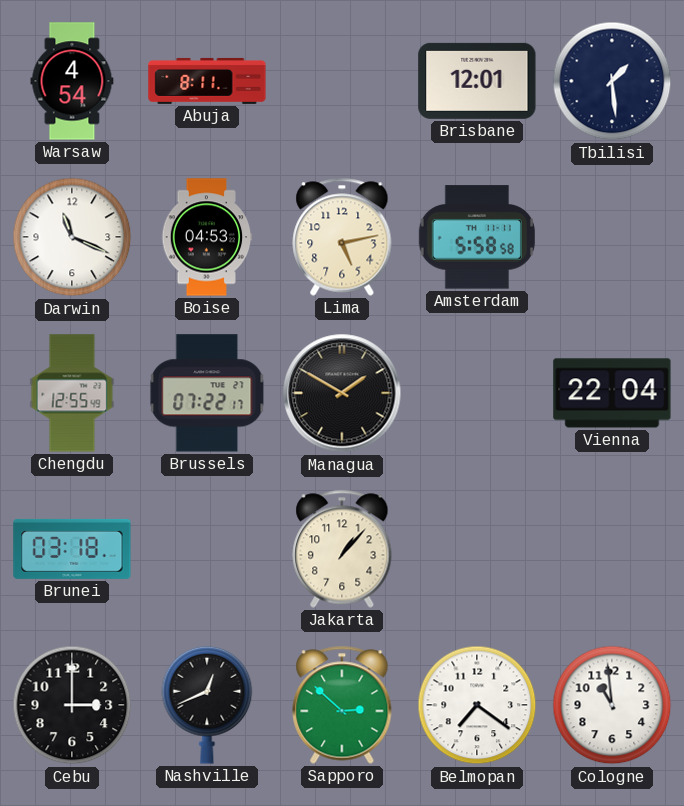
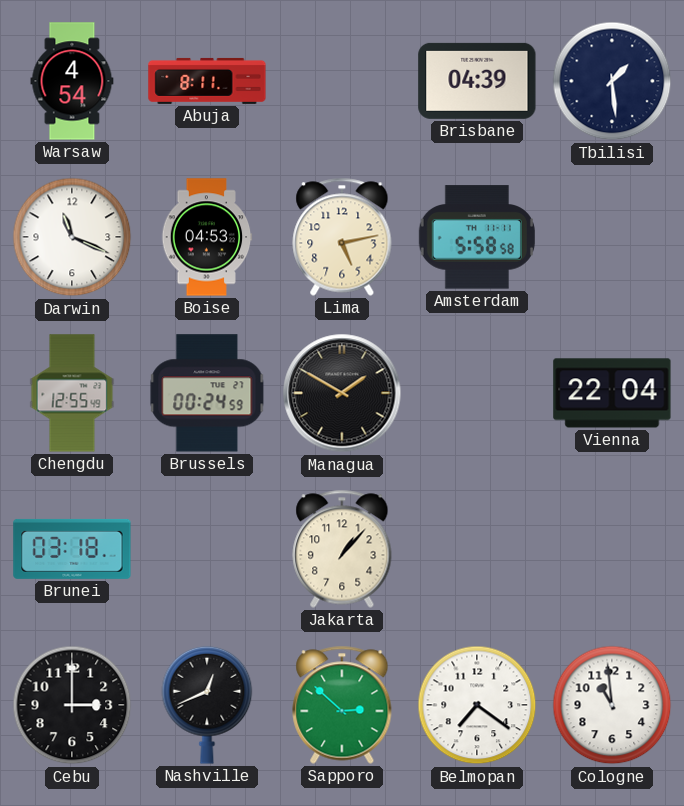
Brisbane: 12:01 -> 04:39
Brussels: 07:22 -> 00:24
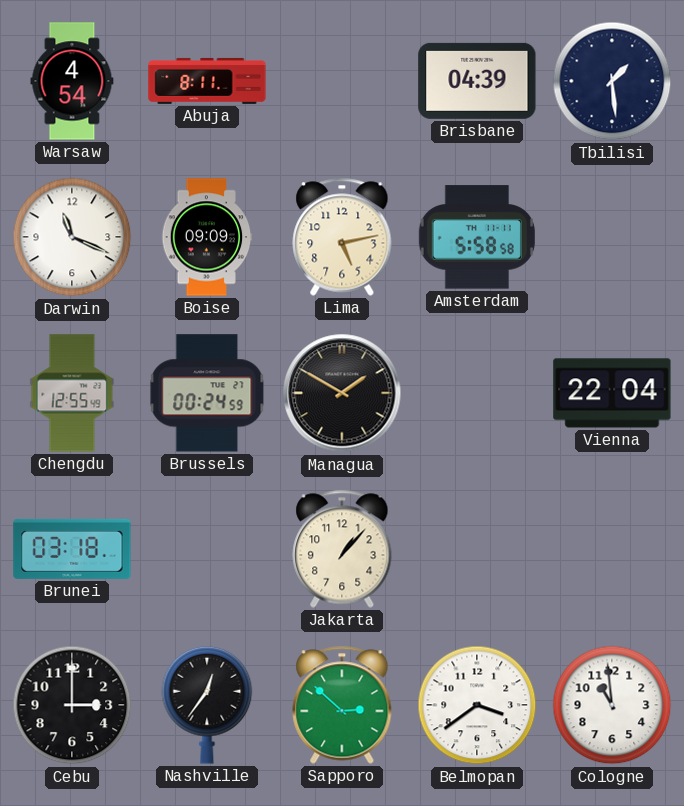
Boise: 04:53 -> 09:09
Nashville: 12:41 -> 12:36
Belmopan: 7:21 -> 3:39
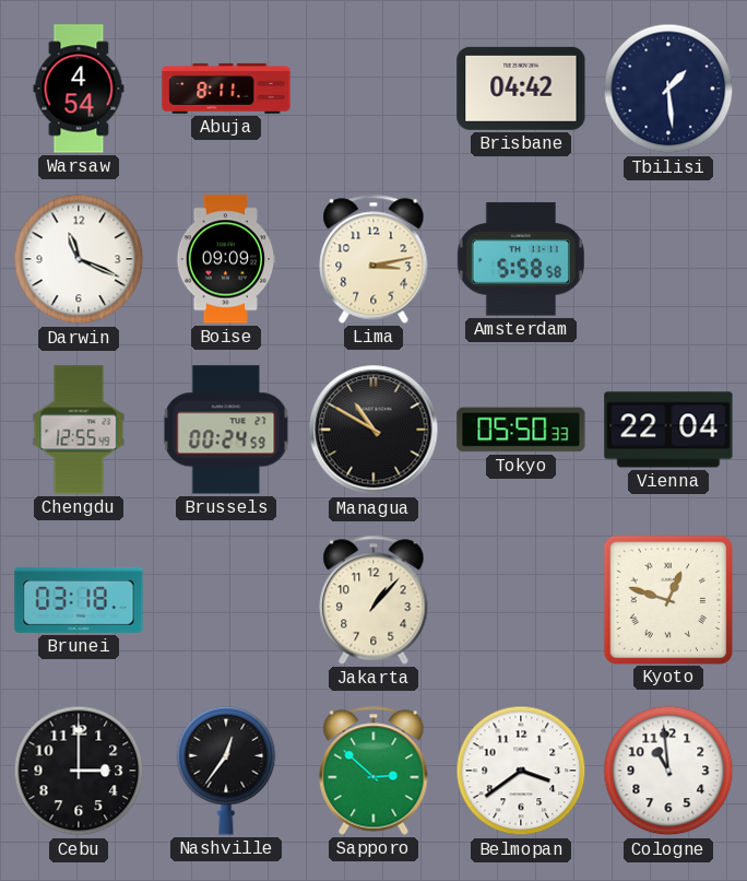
Brisbane: 04:39 -> 04:42
Lima: 5:13 -> 3:13
Managua: 1:50 -> 10:50
Tokyo: none -> 05:50
Kyoto: none -> 12:48
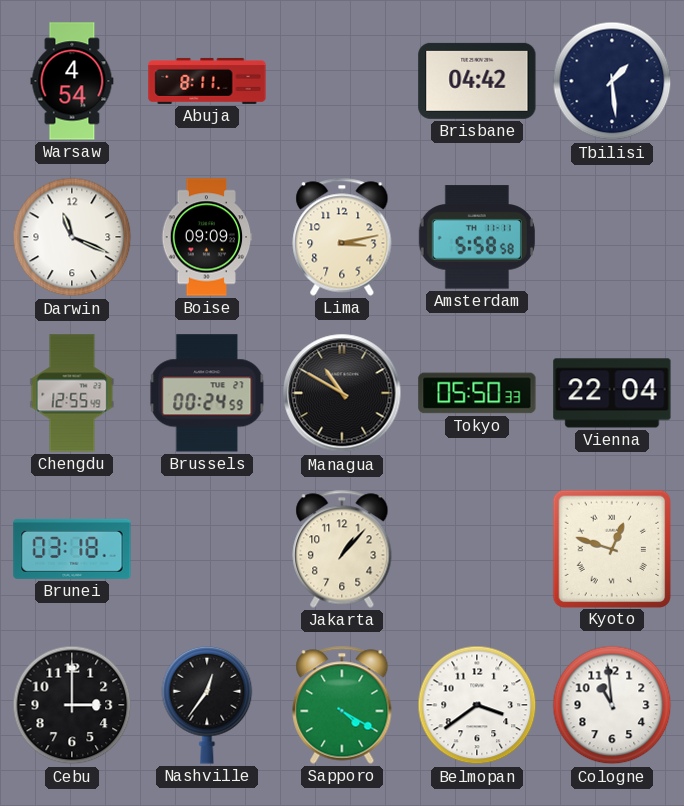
Sapporo: 2:52 -> 4:20
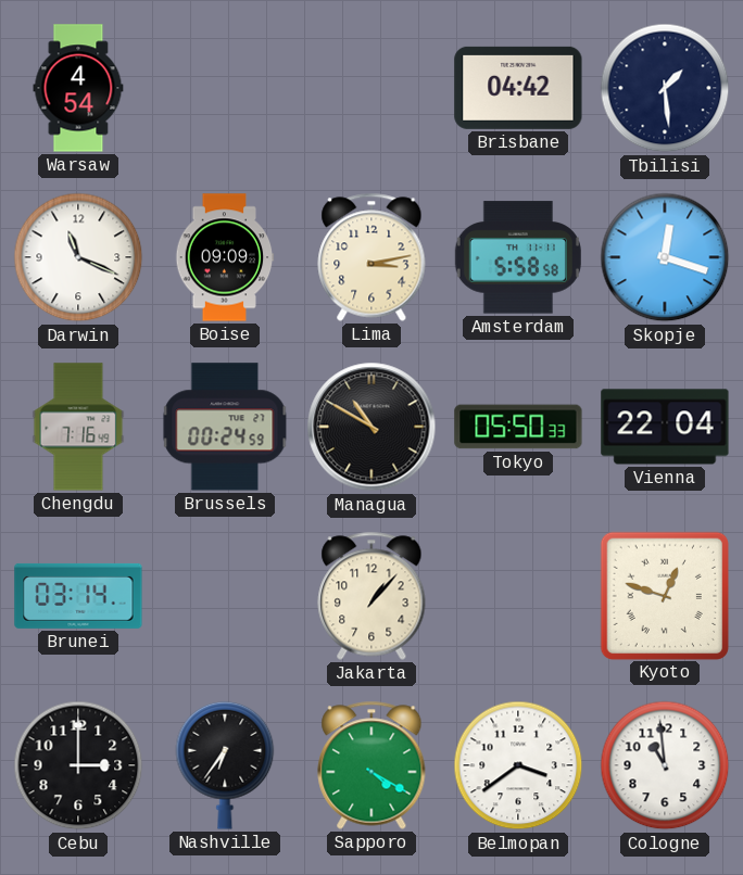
Abuja: 8:11 -> none
Skopje: none -> 12:18
Chengdu: 12:55 -> 7:16
Brunei: 03:18 -> 03:14
Nashville: 12:36 -> 6:36
